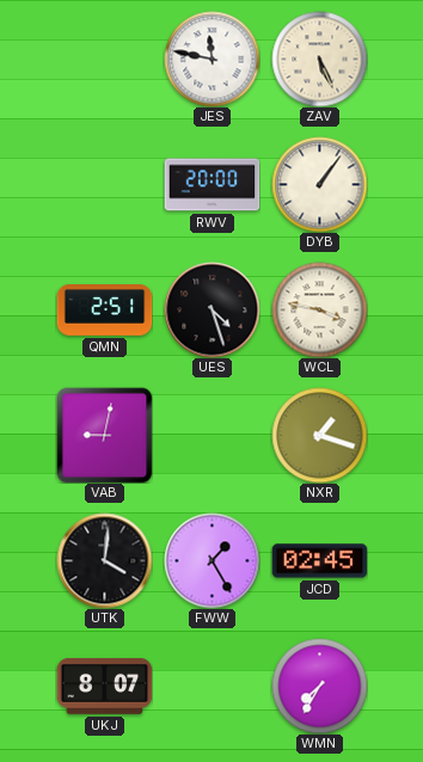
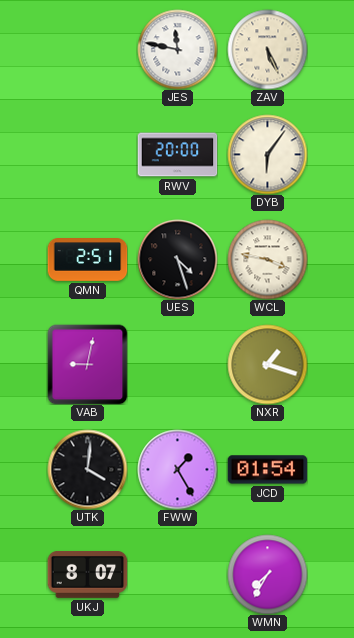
DYB: 1:06 -> 6:06
JCD: 02:45 -> 01:54
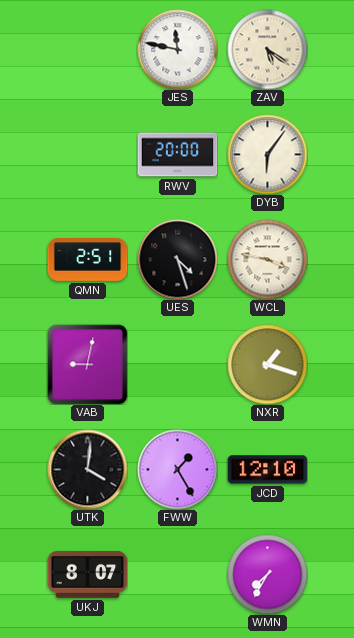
ZAV: 5:26 -> 5:21
JCD: 01:54 -> 12:10
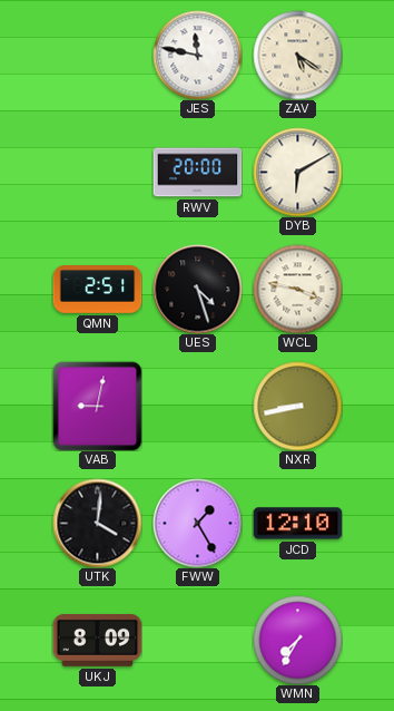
DYB: 6:06 -> 6:10
NXR: 1:18 -> 8:43
UKJ: 8:07 -> 8:09
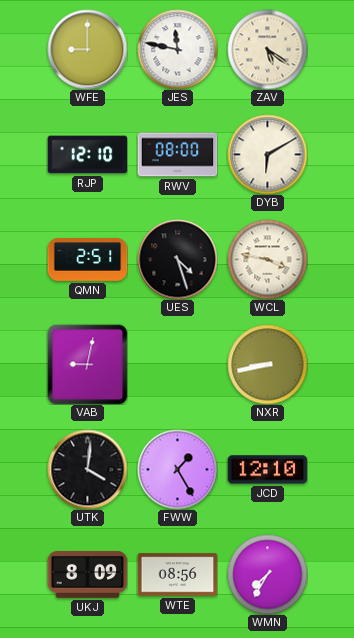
WFE: none -> 9:00
RJP: none -> 12:10
RWV: 20:00 -> 08:00
WTE: none -> 08:56
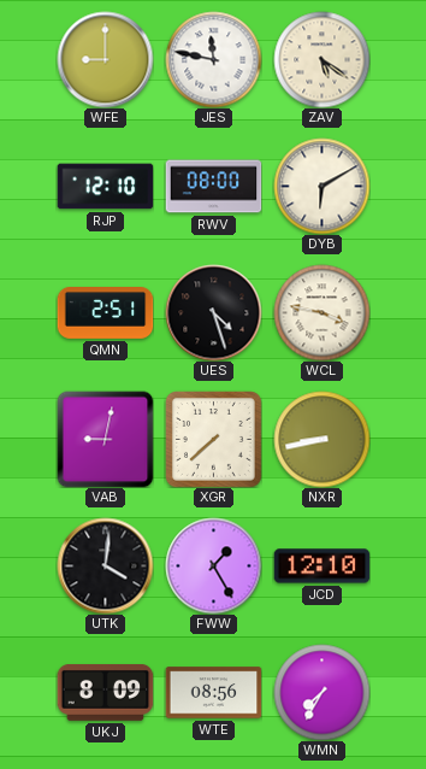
XGR: none -> 7:38
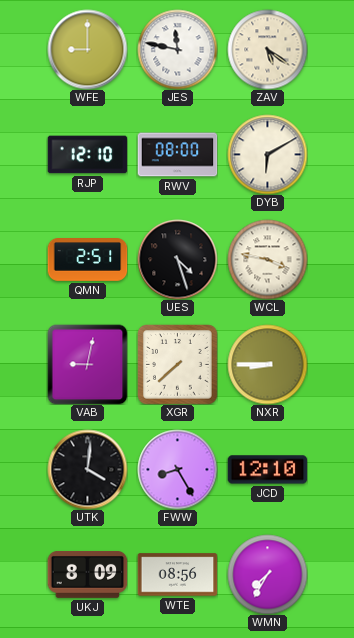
NXR: 8:43 -> 8:45
FWW: 1:25 -> 8:25
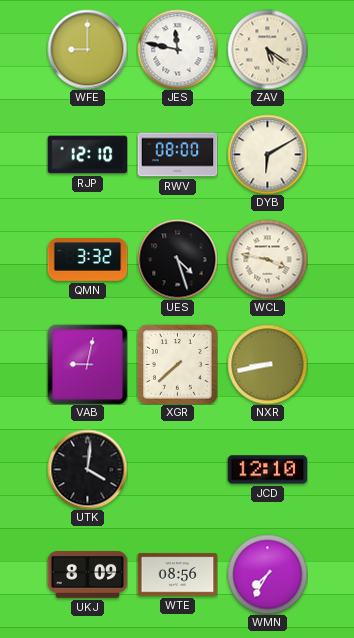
QMN: 2:51 -> 3:32
NXR: 8:45 -> 8:43
FWW: 8:25 -> none
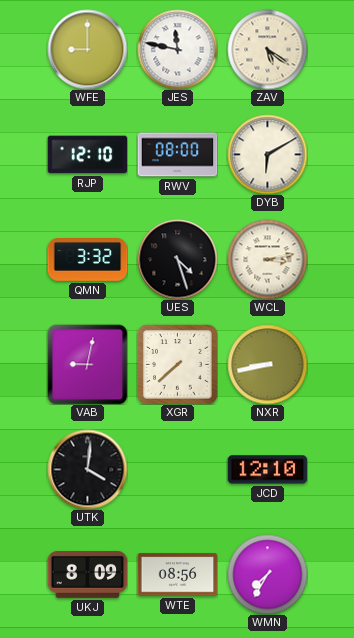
WCL: 3:47 -> 3:13
